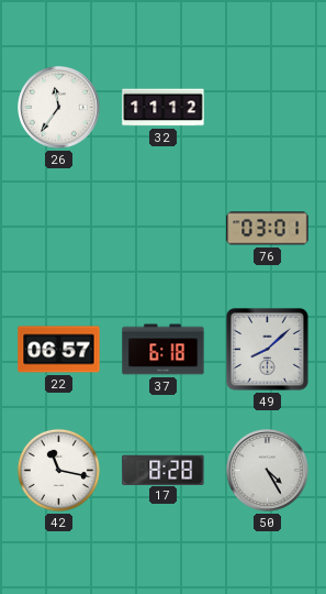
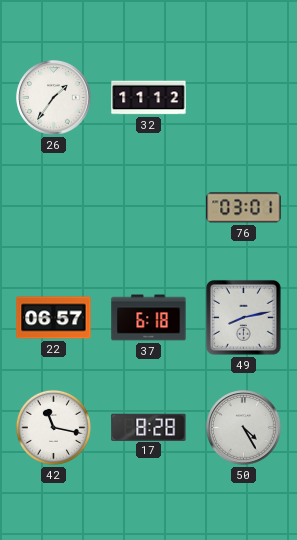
26: 11:36 -> 1:36
49: 8:08 -> 8:13
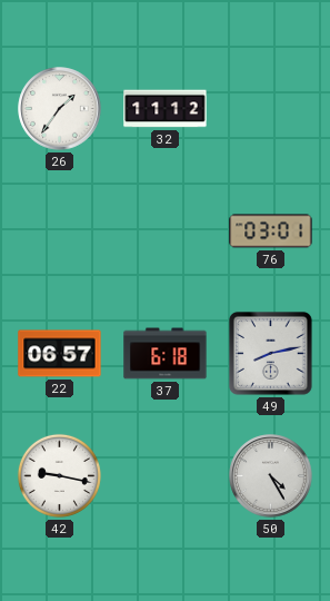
42: 11:17 -> 9:17
17: 8:28 -> none
